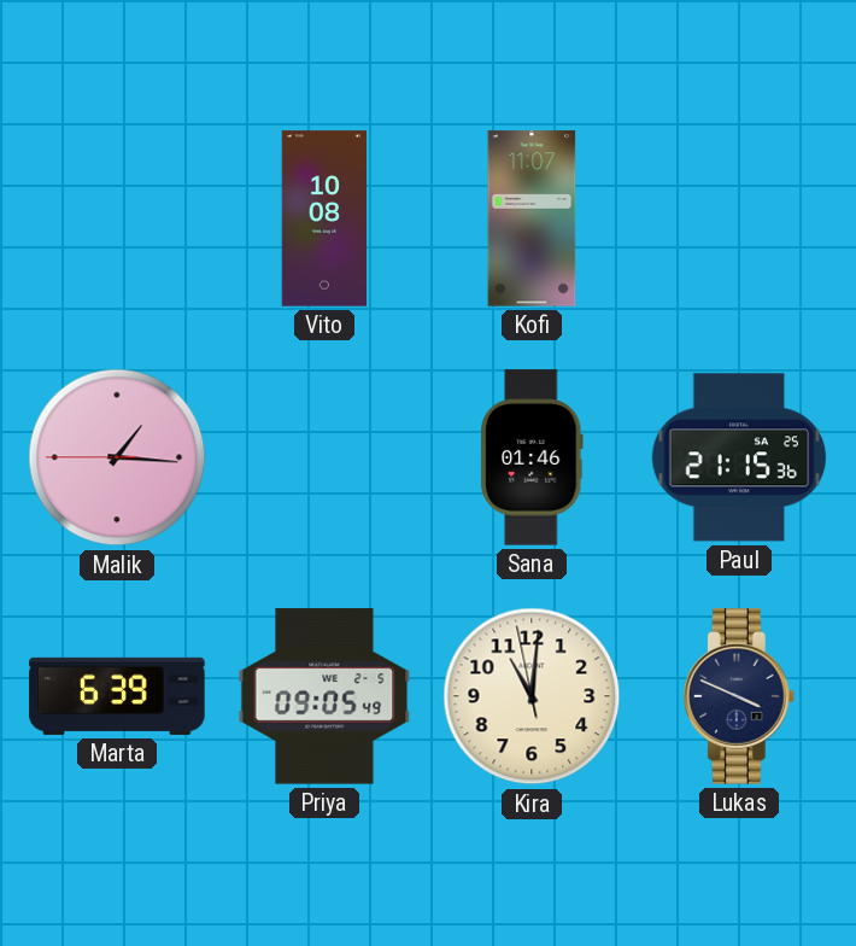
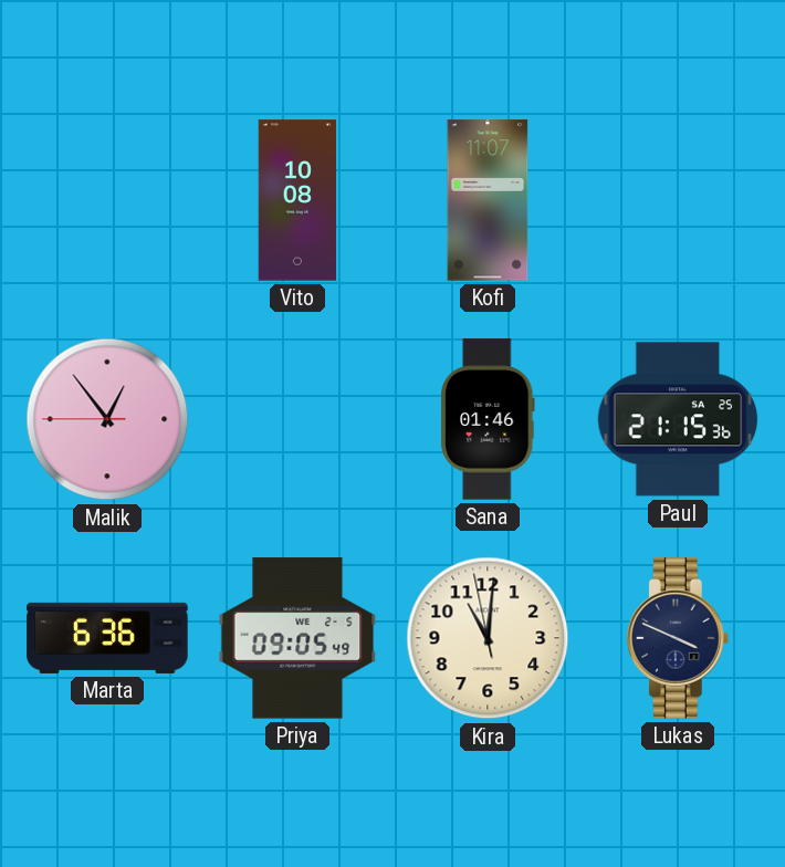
Malik: 1:15 -> 12:53
Marta: 6:39 -> 6:36
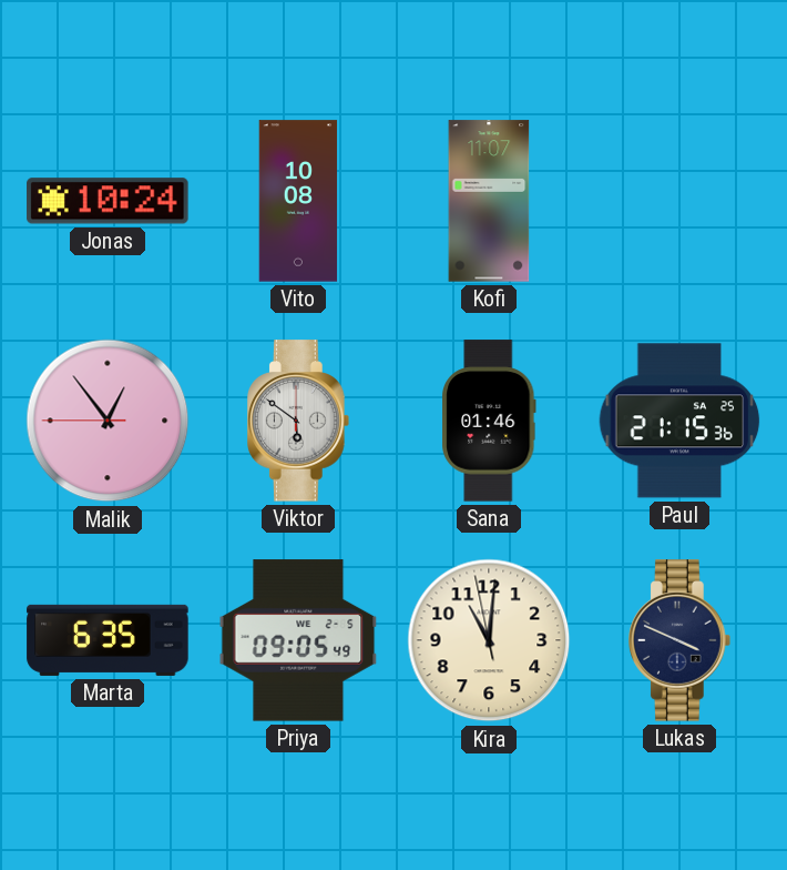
Jonas: none -> 10:24
Viktor: none -> 5:51
Marta: 6:36 -> 6:35
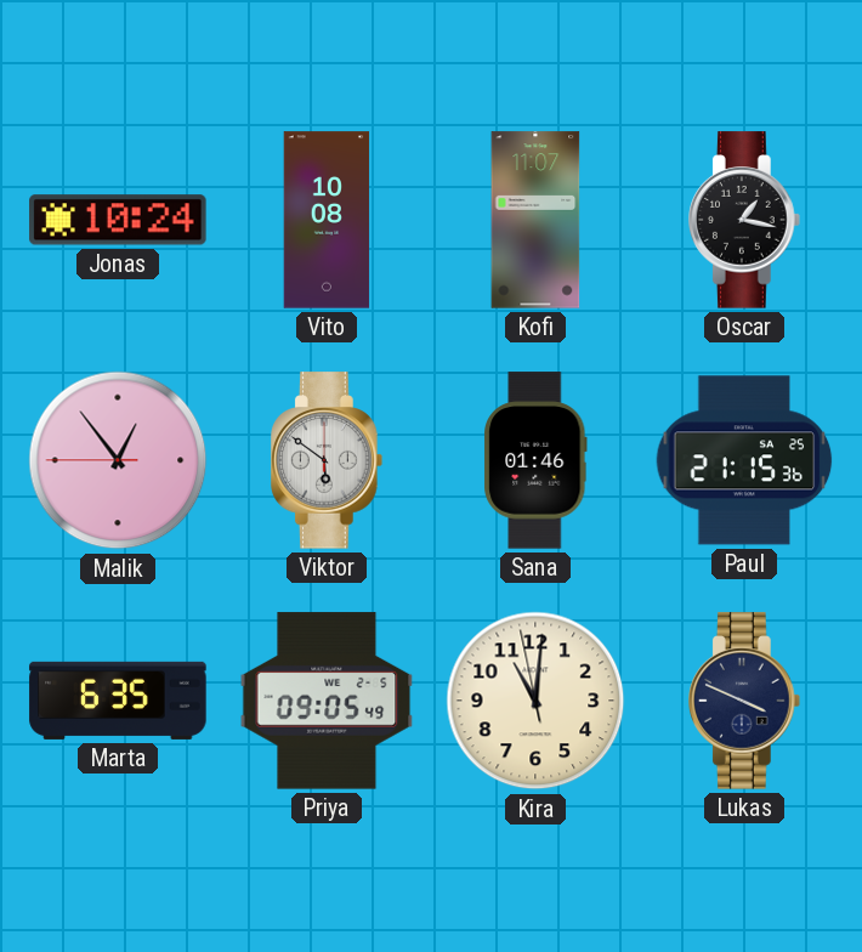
Oscar: none -> 1:17
